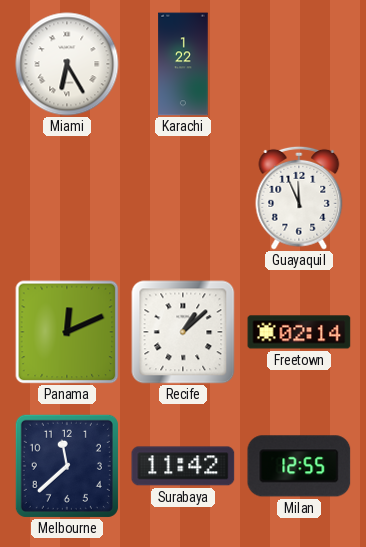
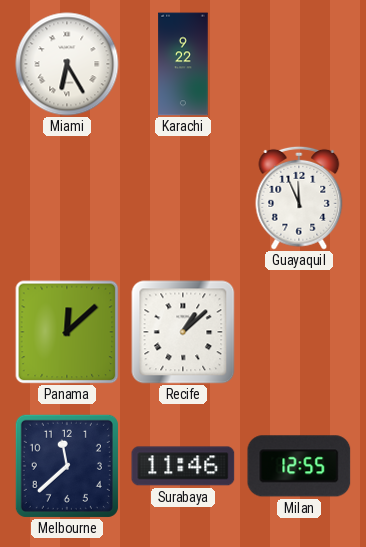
Karachi: 1:22 -> 9:22
Panama: 12:11 -> 12:08
Freetown: 02:14 -> none
Surabaya: 11:42 -> 11:46
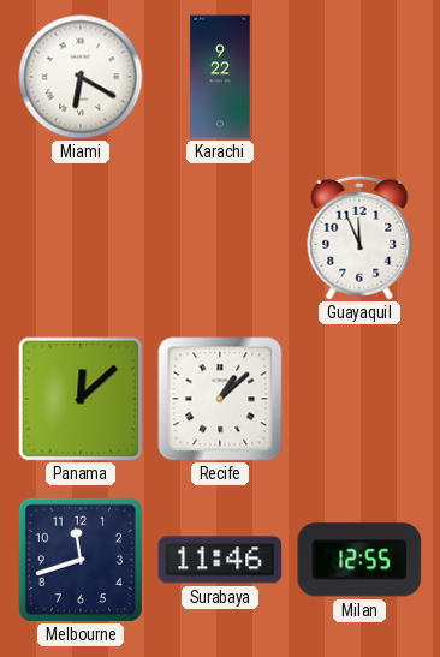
Miami: 6:25 -> 6:20
Melbourne: 11:38 -> 11:42
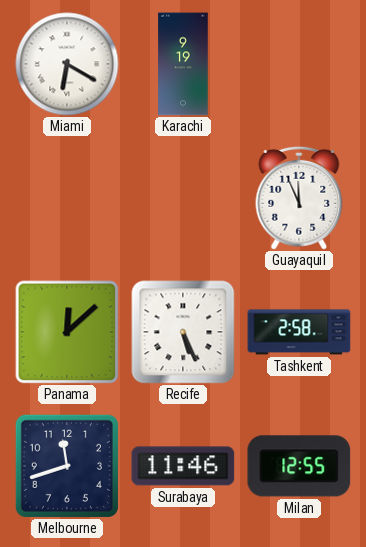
Karachi: 9:22 -> 9:19
Recife: 1:08 -> 5:26
Tashkent: none -> 2:58
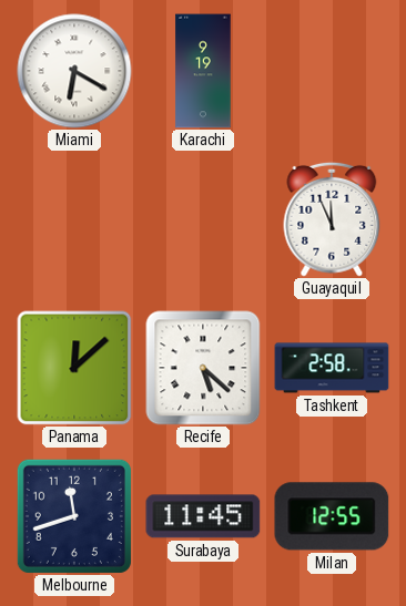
Recife: 5:26 -> 5:22
Surabaya: 11:46 -> 11:45
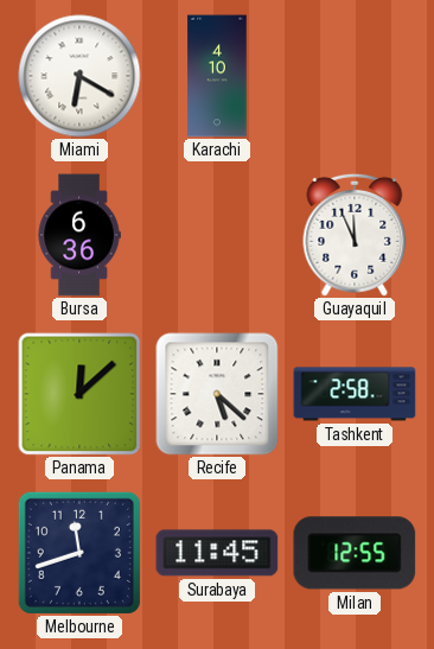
Karachi: 9:19 -> 4:10
Bursa: none -> 6:36
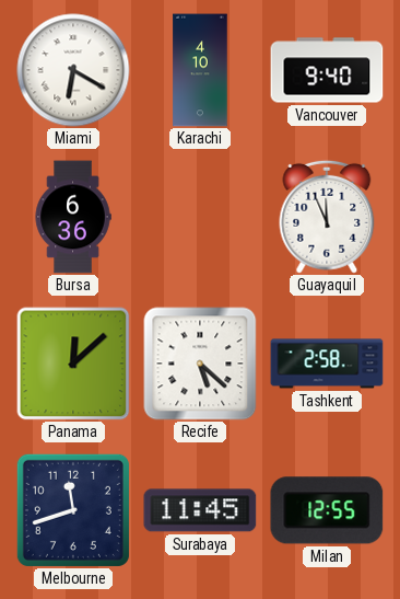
Vancouver: none -> 9:40
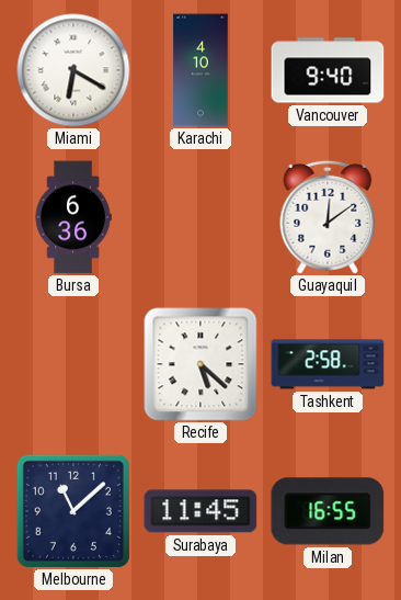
Guayaquil: 11:56 -> 12:09
Panama: 12:08 -> none
Melbourne: 11:42 -> 11:08
Milan: 12:55 -> 16:55
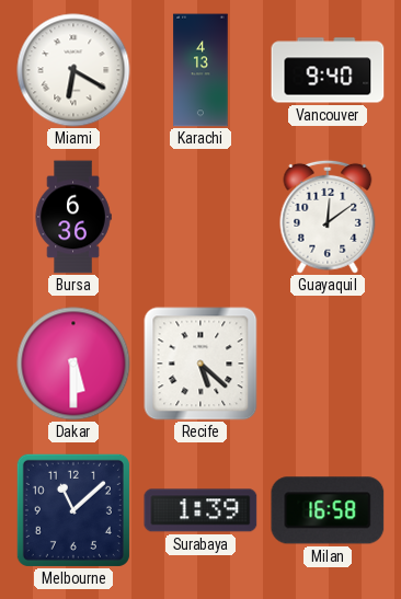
Karachi: 4:10 -> 4:13
Dakar: none -> 5:30
Tashkent: 2:58 -> none
Surabaya: 11:45 -> 1:39
Milan: 16:55 -> 16:58
